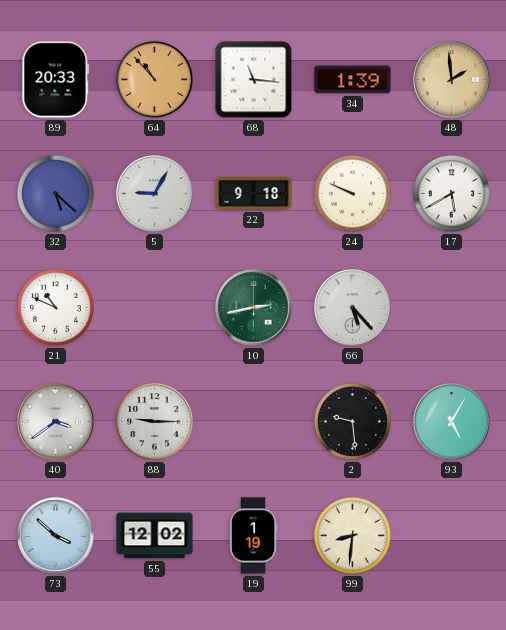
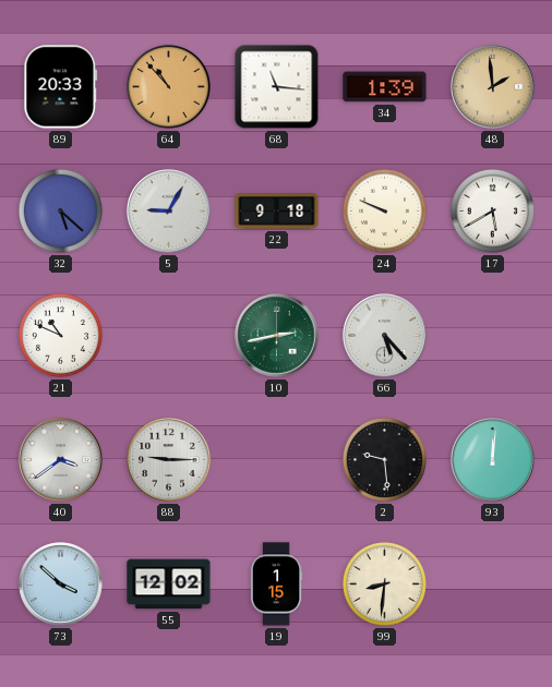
93: 5:05 -> 12:01
19: 1:19 -> 1:15
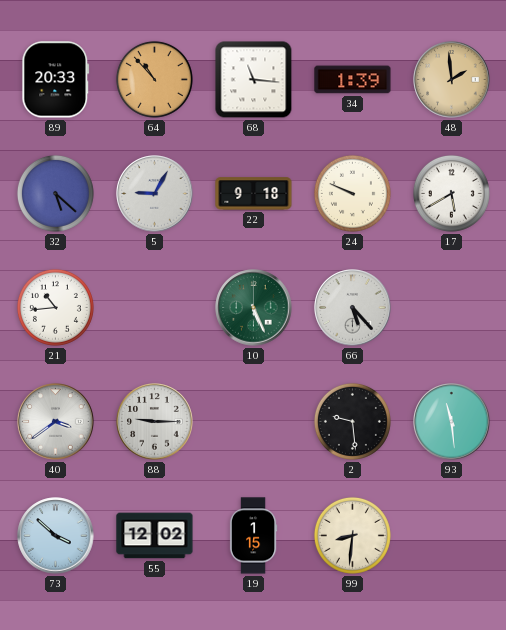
21: 10:49 -> 10:44
10: 2:43 -> 5:26
93: 12:01 -> 11:29
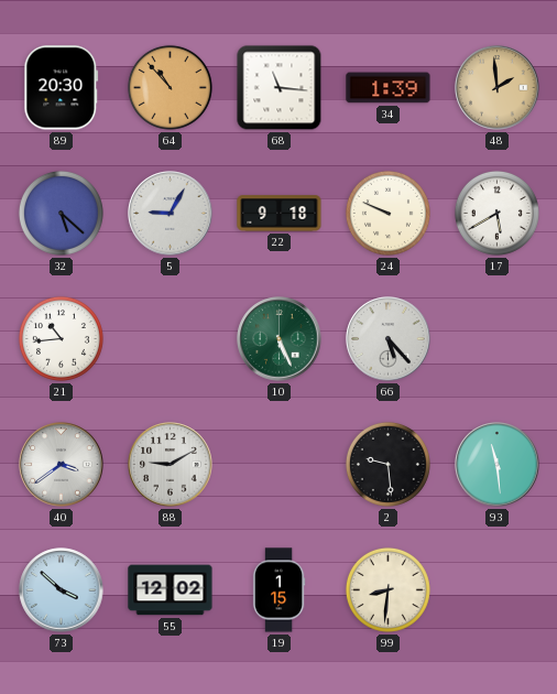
89: 20:33 -> 20:30
88: 9:15 -> 9:10
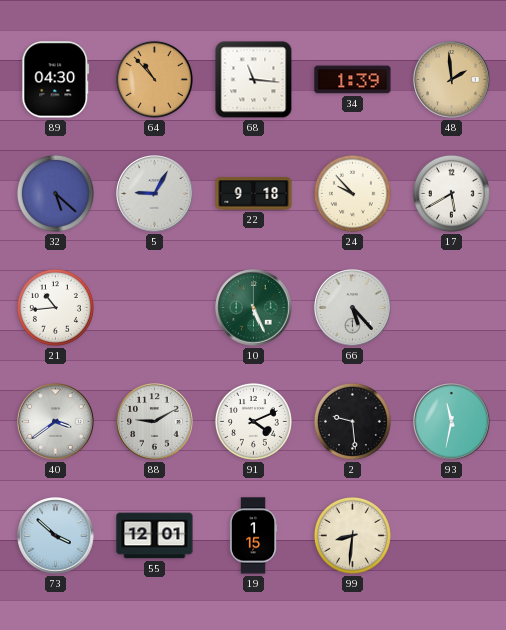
89: 20:30 -> 04:30
24: 9:49 -> 9:53
91: none -> 4:11
93: 11:29 -> 11:32
55: 12:02 -> 12:01
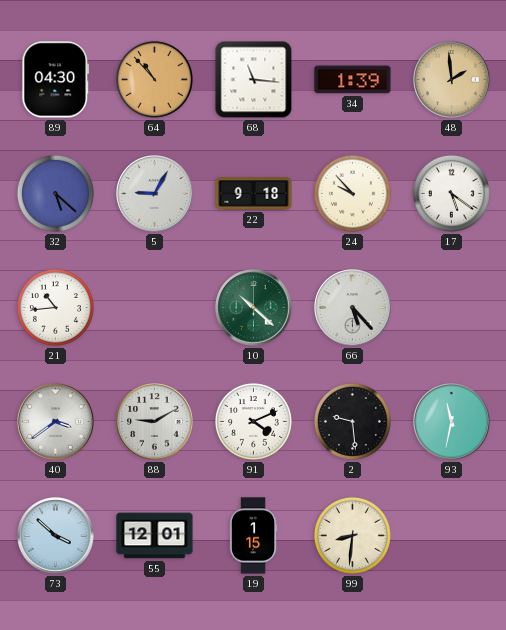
17: 5:40 -> 5:21
10: 5:26 -> 10:22
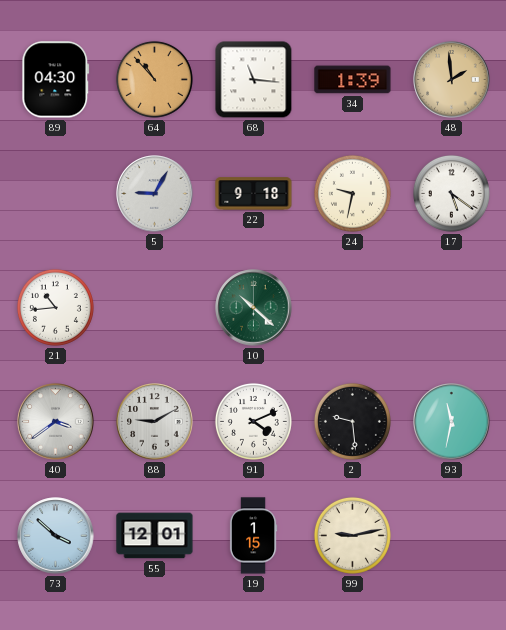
32: 5:22 -> none
24: 9:53 -> 9:32
66: 5:23 -> none
99: 8:31 -> 9:13
